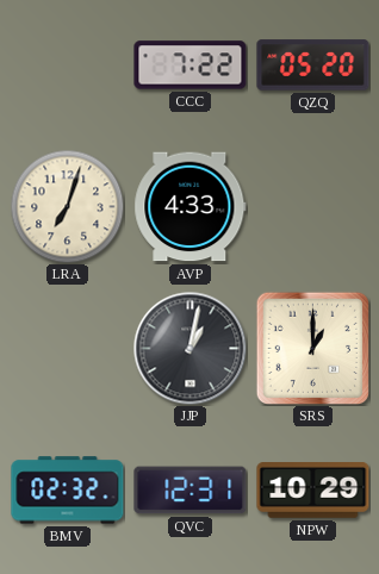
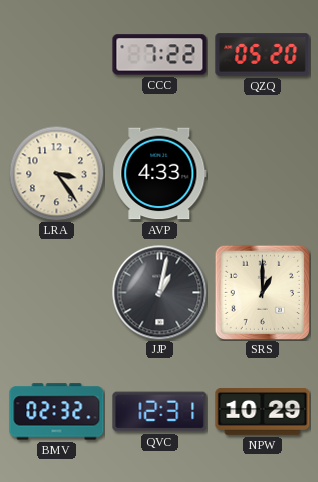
LRA: 7:03 -> 3:24
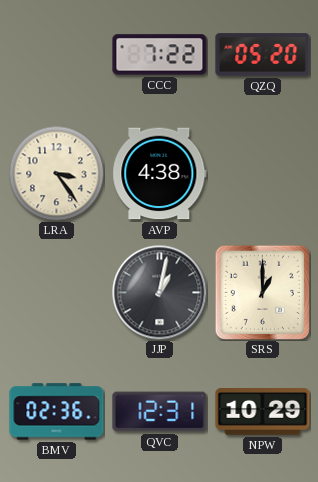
AVP: 4:33 -> 4:38
BMV: 02:32 -> 02:36
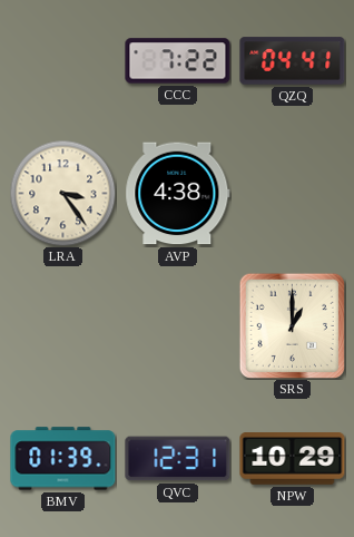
QZQ: 05:20 -> 04:41
JJP: 1:02 -> none
BMV: 02:36 -> 01:39
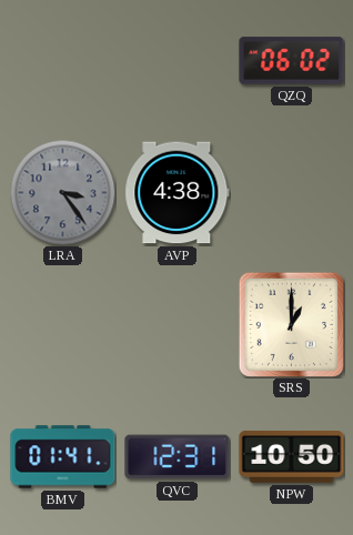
CCC: 7:22 -> none
QZQ: 04:41 -> 06:02
LRA dial: cream -> grey
BMV: 01:39 -> 01:41
NPW: 10:29 -> 10:50
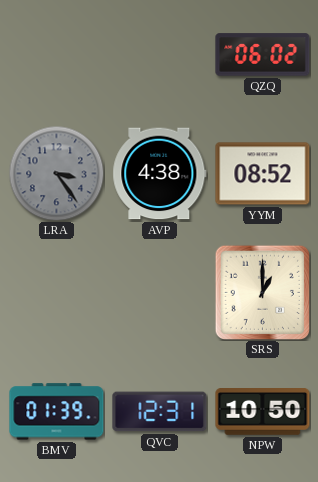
YYM: none -> 08:52
BMV: 01:41 -> 01:39
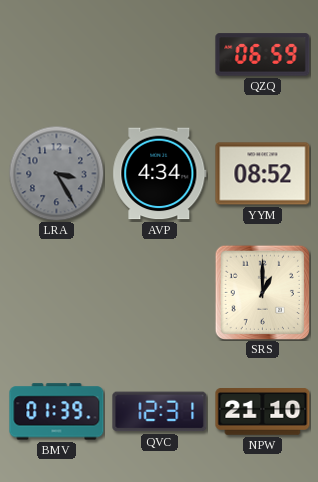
QZQ: 06:02 -> 06:59
LRA: 3:24 -> 3:25
AVP: 4:38 -> 4:34
NPW: 10:50 -> 21:10
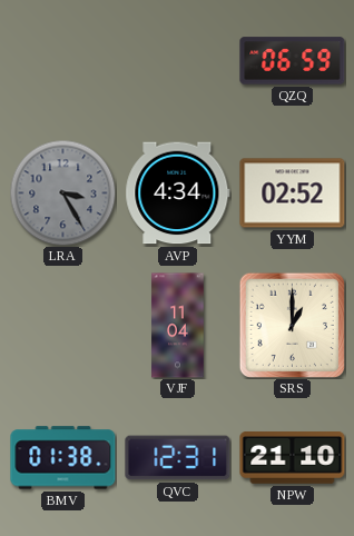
YYM: 08:52 -> 02:52
VJF: none -> 11:04
BMV: 01:39 -> 01:38
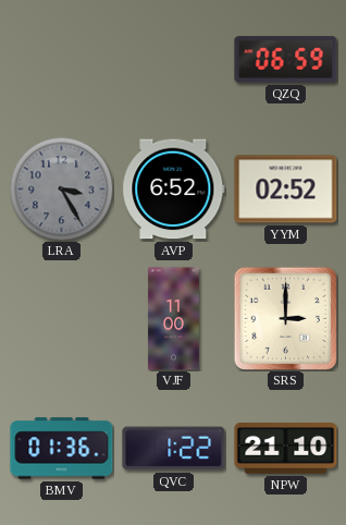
AVP: 4:34 -> 6:52
VJF: 11:04 -> 11:00
SRS: 1:00 -> 3:00
BMV: 01:38 -> 01:36
QVC: 12:31 -> 1:22
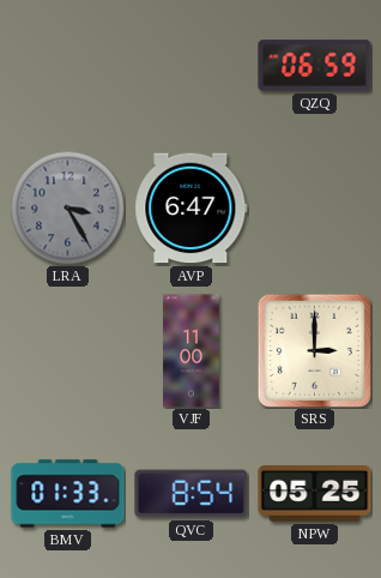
AVP: 6:52 -> 6:47
YYM: 02:52 -> none
BMV: 01:36 -> 01:33
QVC: 1:22 -> 8:54
NPW: 21:10 -> 05:25
